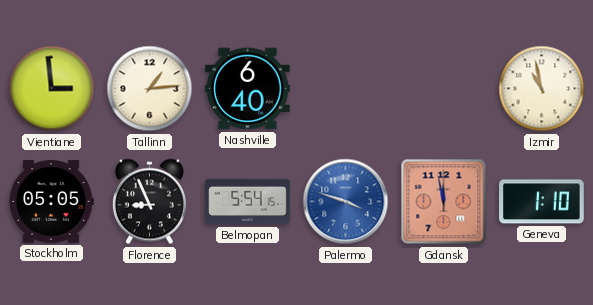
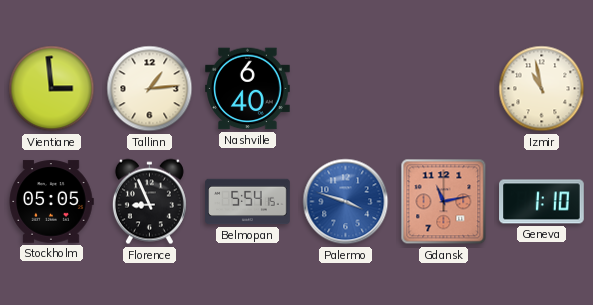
Gdansk: 11:58 -> 11:13
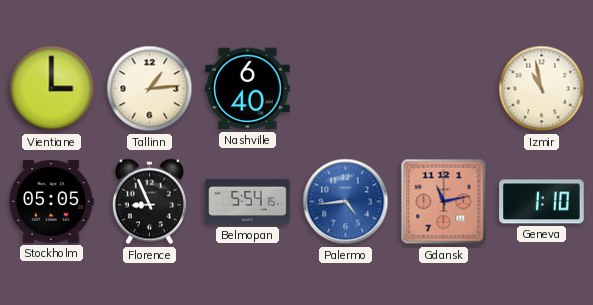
Vientiane: 2:59 -> 3:00
Palermo: 3:48 -> 4:44
